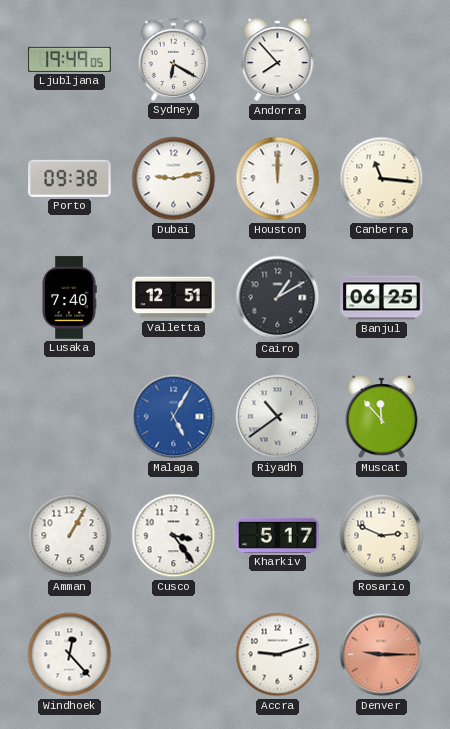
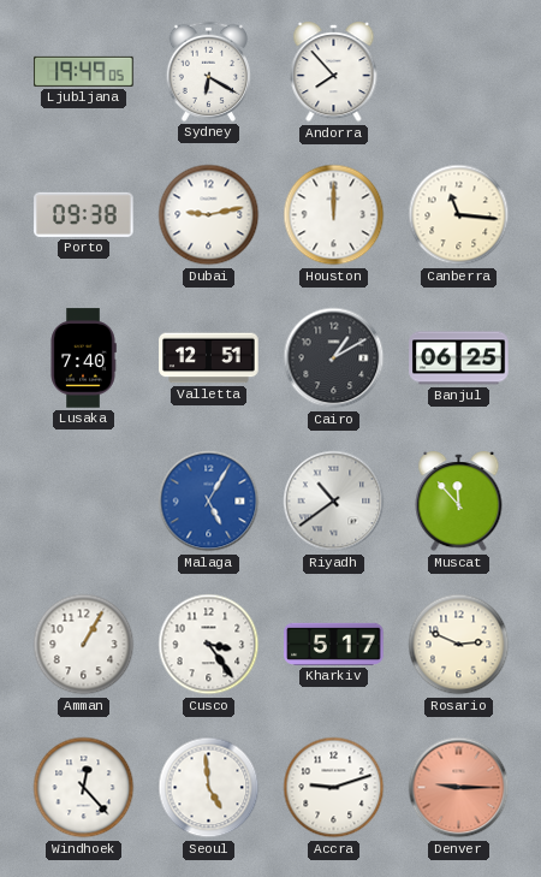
Seoul: none -> 4:59
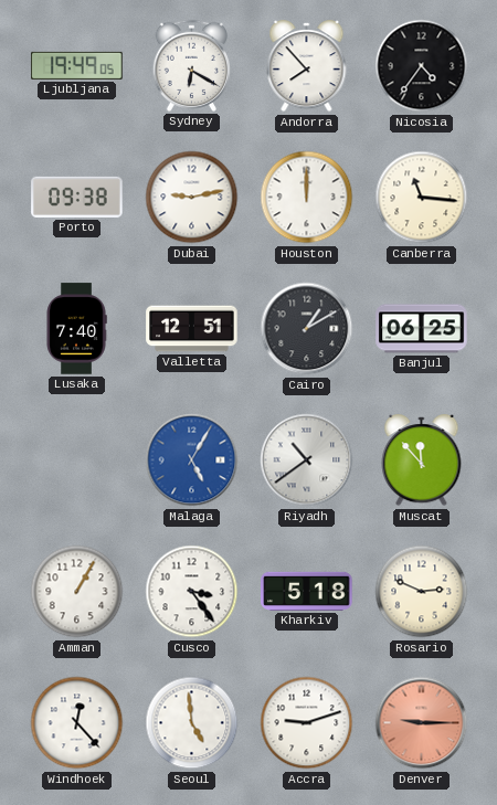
Nicosia: none -> 4:36
Kharkiv: 5:17 -> 5:18
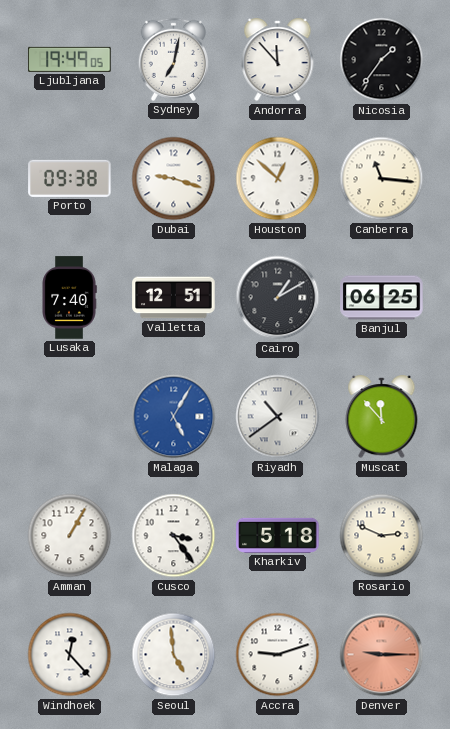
Sydney: 6:20 -> 7:02
Andorra: 7:53 -> 11:53
Nicosia: 4:36 -> 1:36
Dubai: 9:13 -> 9:18
Houston: 12:00 -> 12:52
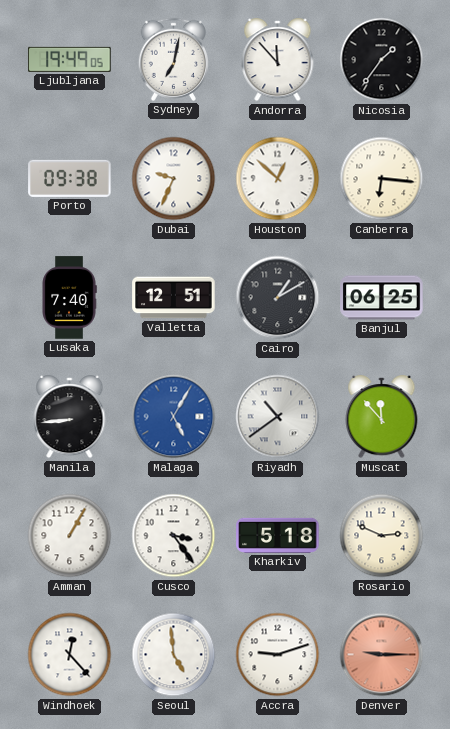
Dubai: 9:18 -> 9:34
Canberra: 11:16 -> 6:16
Manila: none -> 8:44
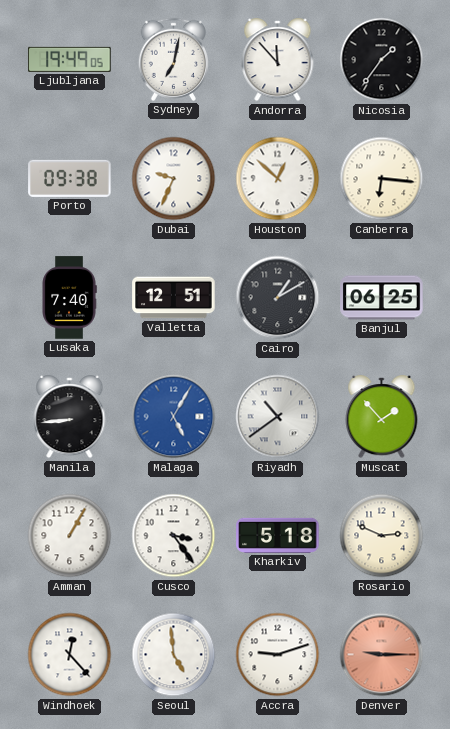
Muscat: 11:53 -> 1:53
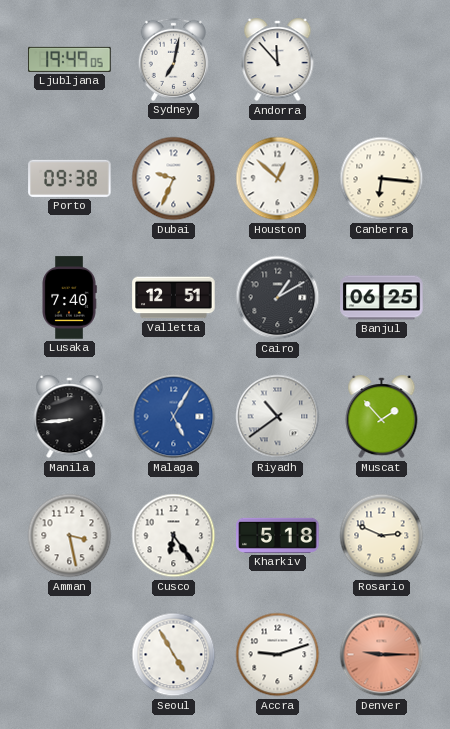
Nicosia: 1:36 -> none
Amman: 1:05 -> 3:28
Cusco: 3:24 -> 6:24
Windhoek: 12:23 -> none
Seoul: 4:59 -> 4:55
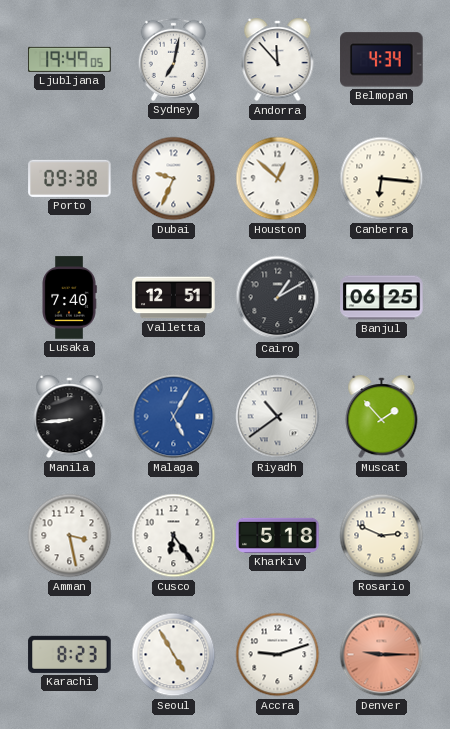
Belmopan: none -> 4:34
Karachi: none -> 8:23
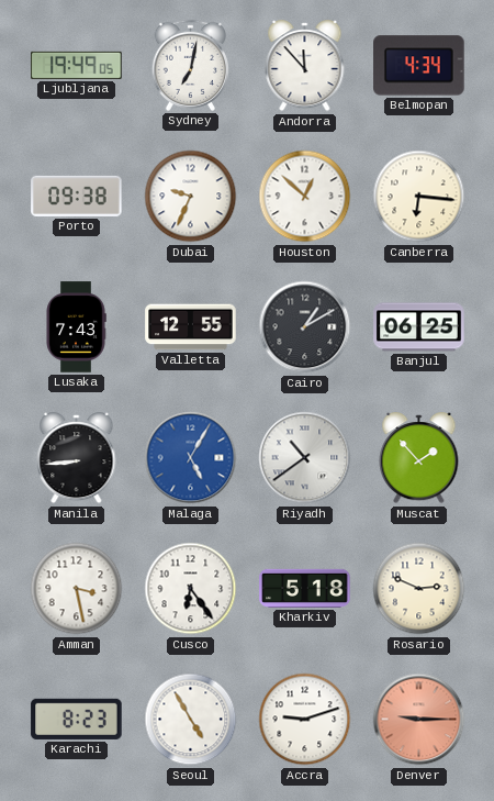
Lusaka: 7:40 -> 7:43
Valletta: 12:51 -> 12:55
